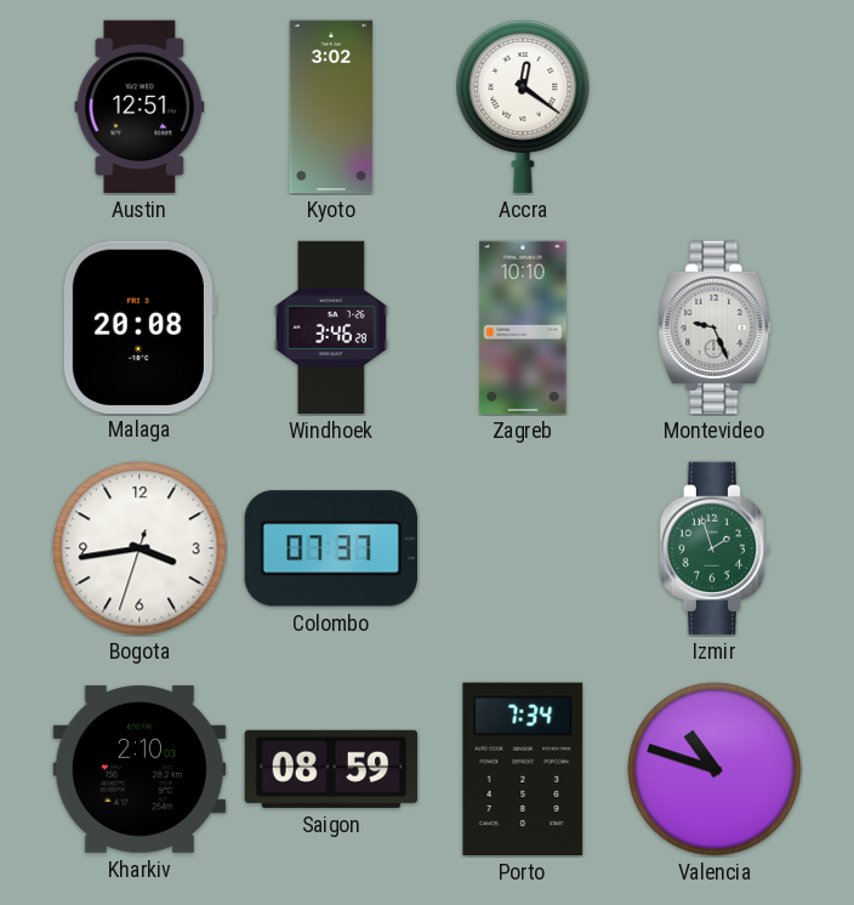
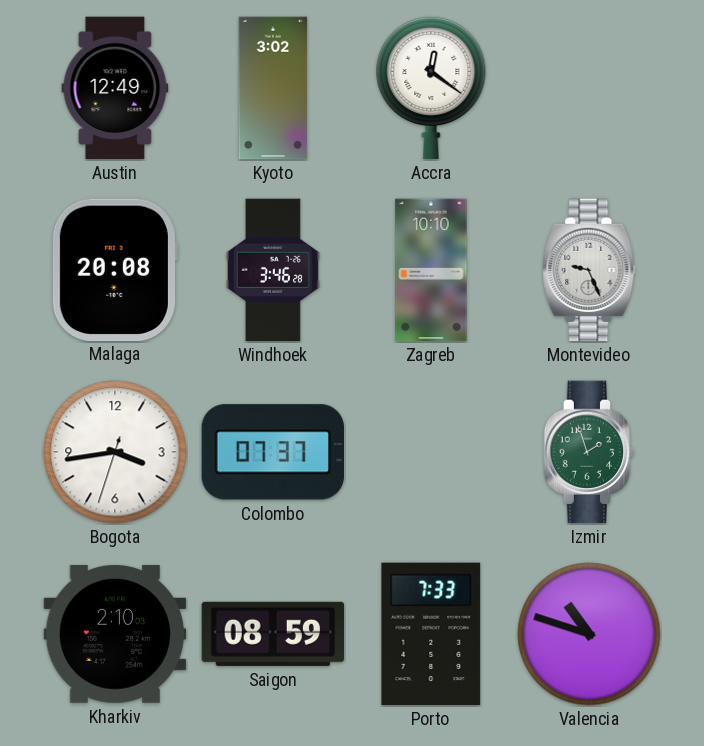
Austin: 12:51 -> 12:49
Porto: 7:34 -> 7:33
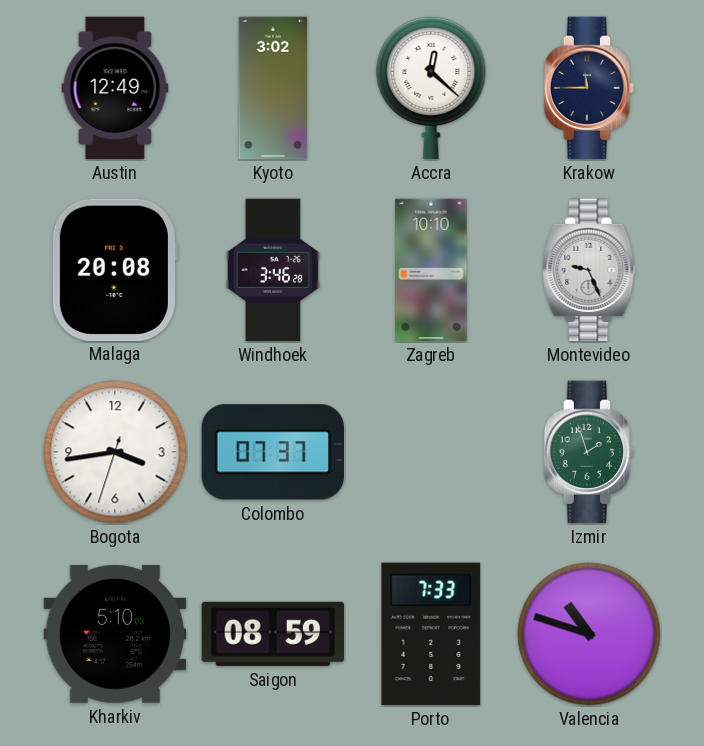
Accra: 12:21 -> 12:22
Krakow: none -> 11:45
Kharkiv: 2:10 -> 5:10
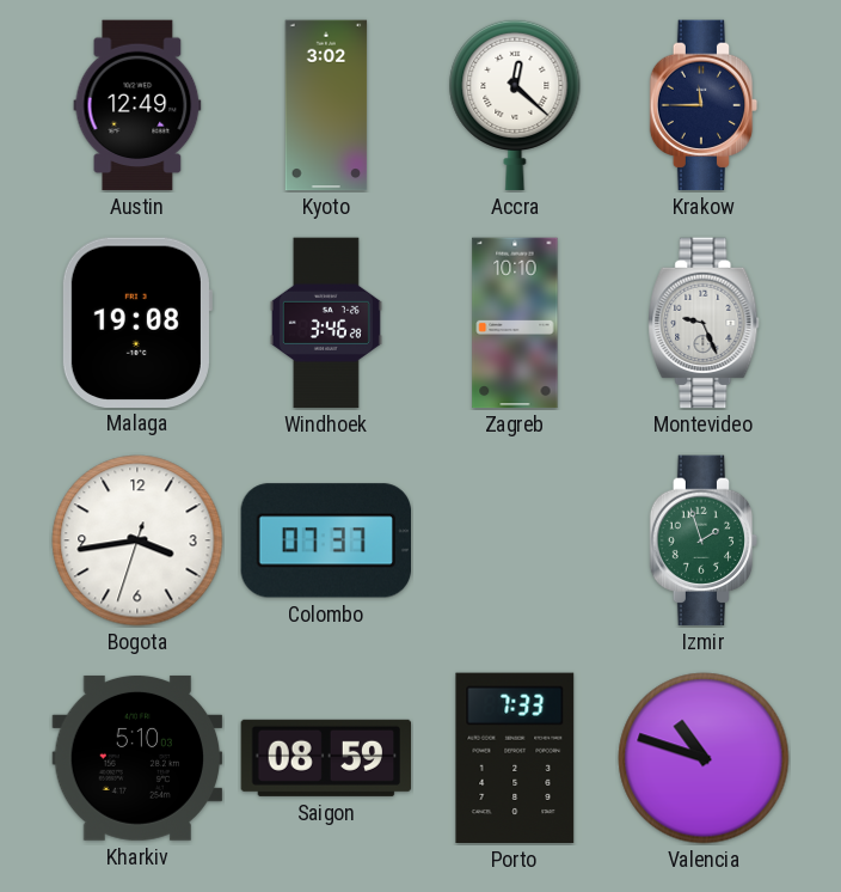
Malaga: 20:08 -> 19:08
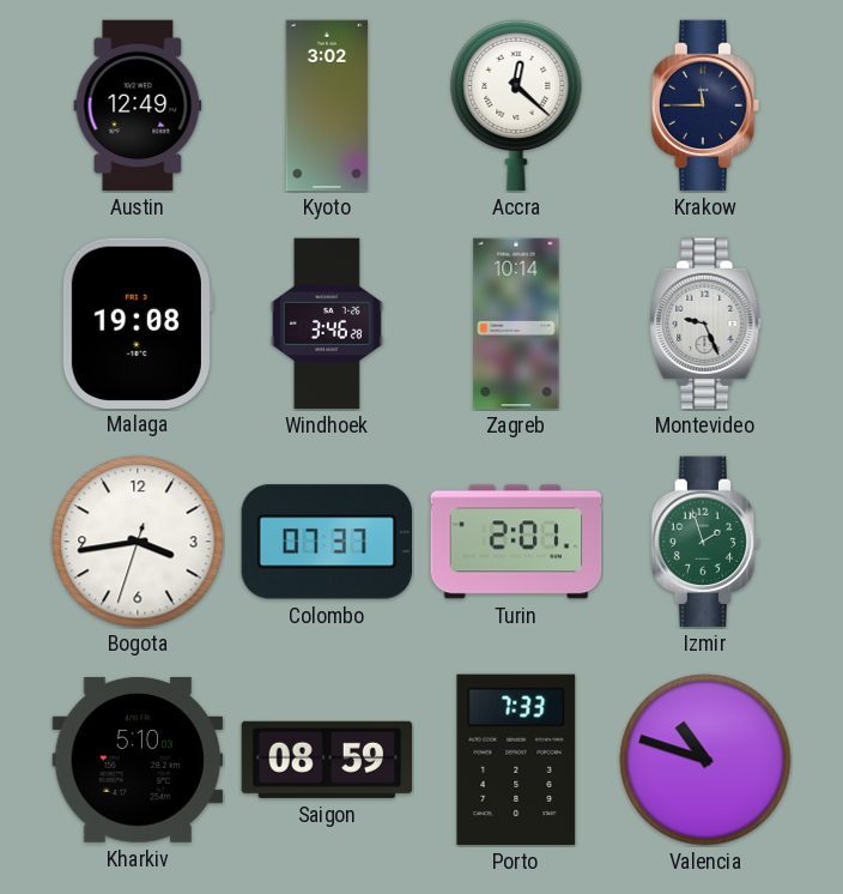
Zagreb: 10:10 -> 10:14
Turin: none -> 2:01
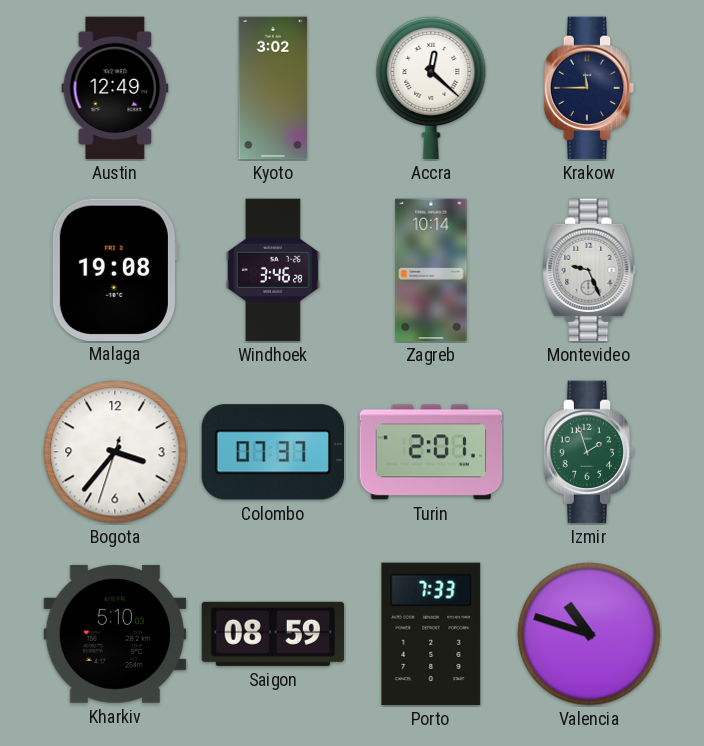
Bogota: 3:43 -> 3:36
